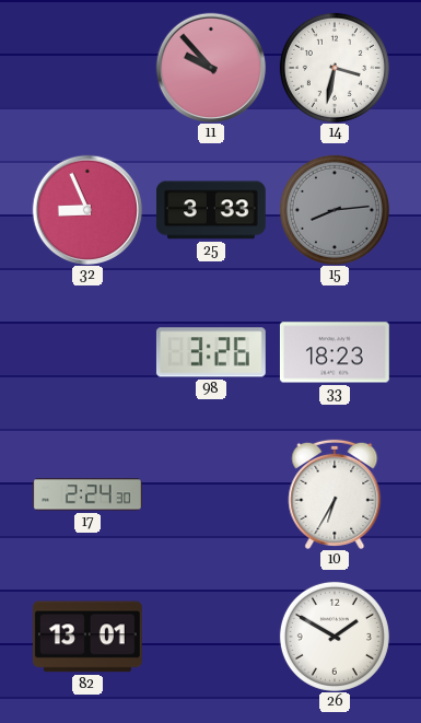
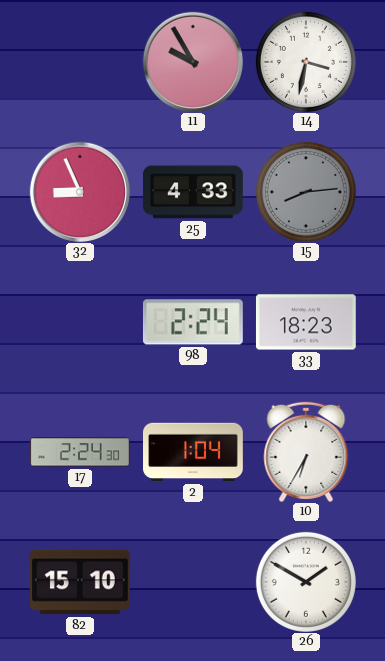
11: 9:53 -> 9:55
25: 3:33 -> 4:33
98: 3:26 -> 2:24
2: none -> 1:04
82: 13:01 -> 15:10
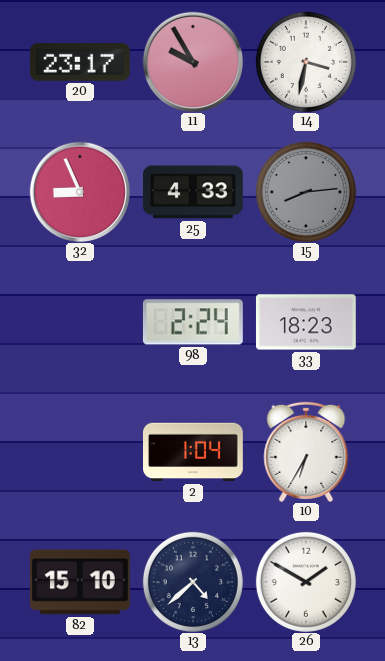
20: none -> 23:17
17: 2:24 -> none
13: none -> 4:38
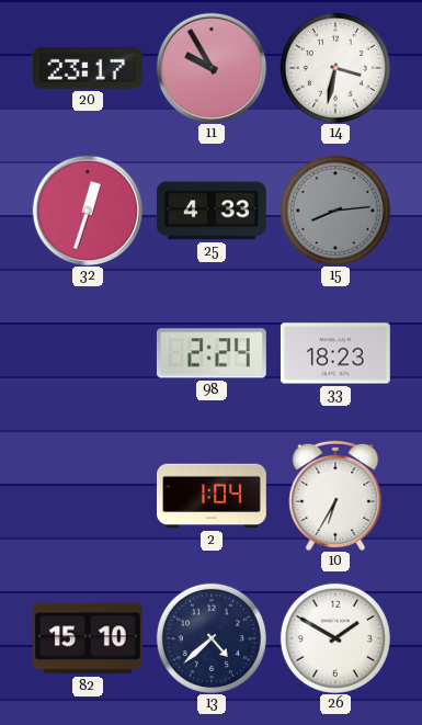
32: 8:56 -> 12:33
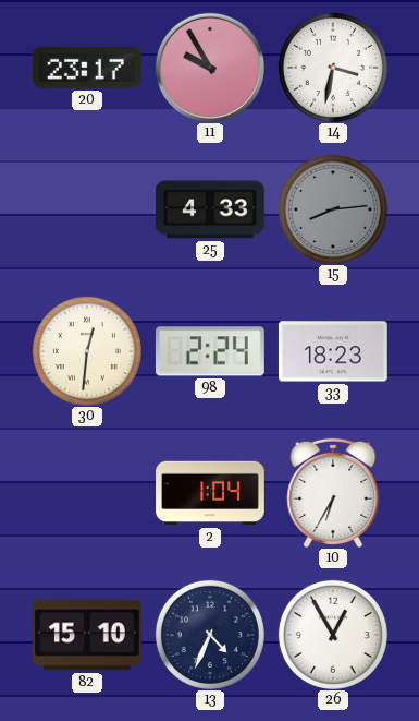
32: 12:33 -> none
30: none -> 12:31
13: 4:38 -> 4:34
26: 1:50 -> 12:55
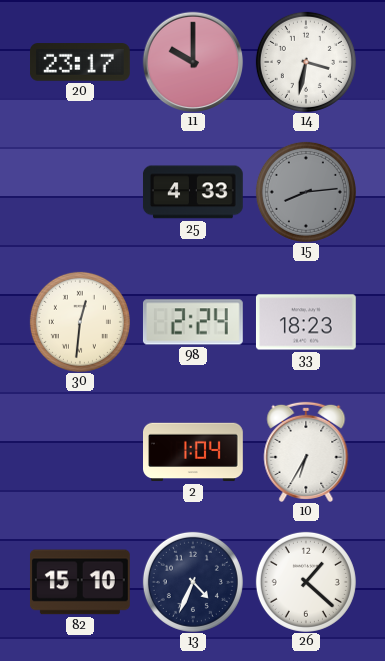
11: 9:55 -> 10:00
26: 12:55 -> 1:22
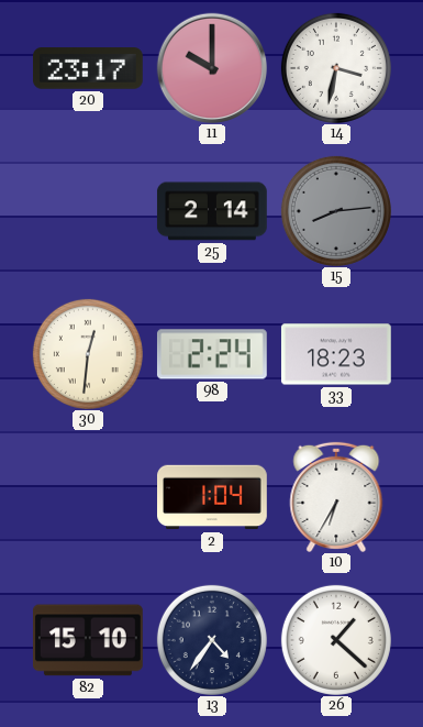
25: 4:33 -> 2:14
13: 4:34 -> 4:36
